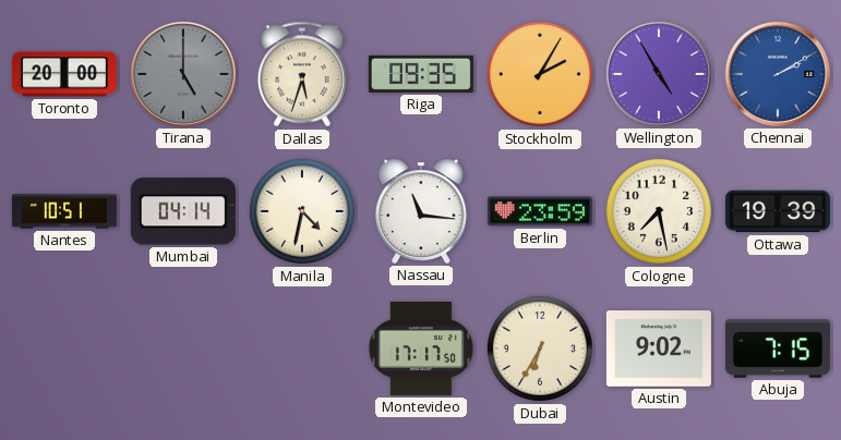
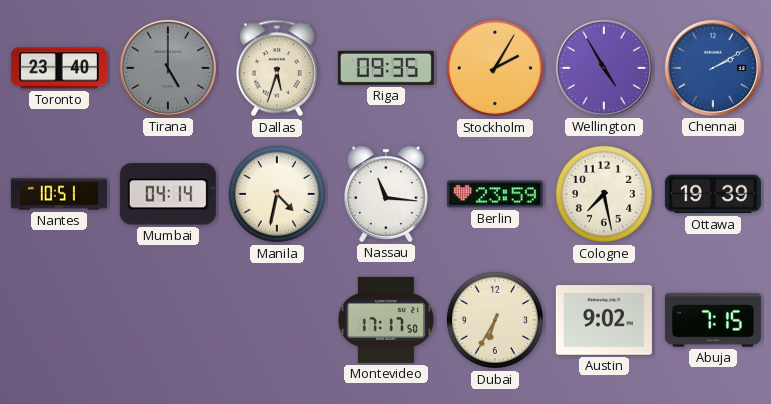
Toronto: 20:00 -> 23:40
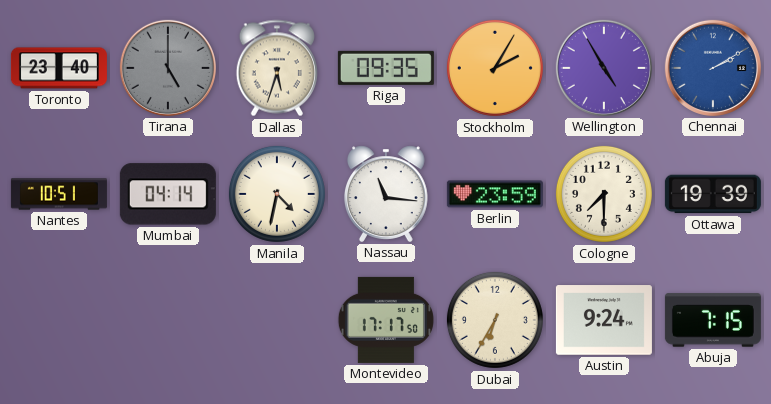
Cologne: 7:28 -> 7:30
Austin: 9:02 -> 9:24
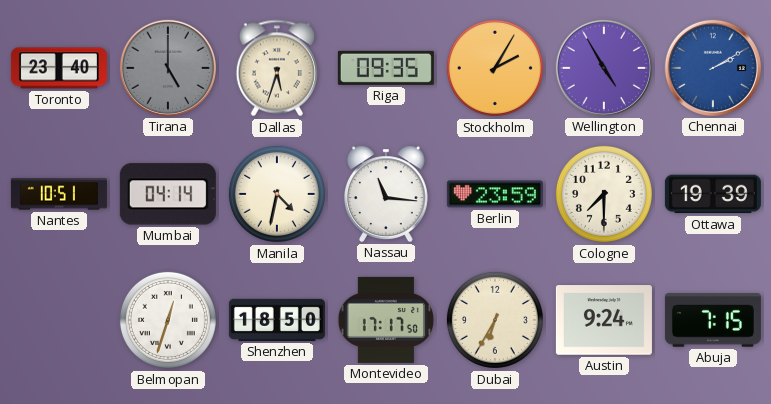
Belmopan: none -> 12:33
Shenzhen: none -> 18:50
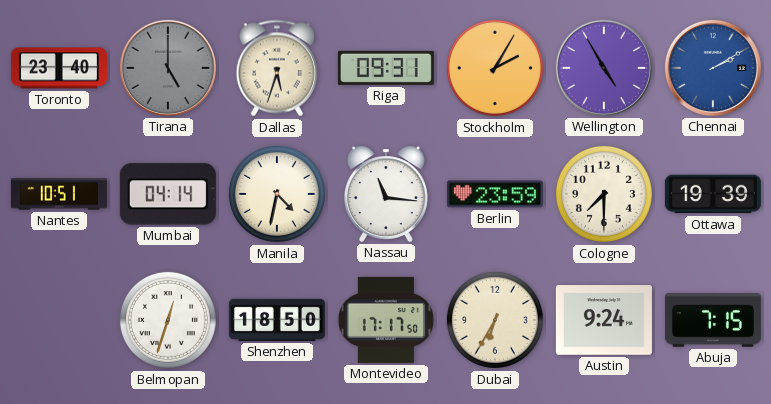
Riga: 09:35 -> 09:31
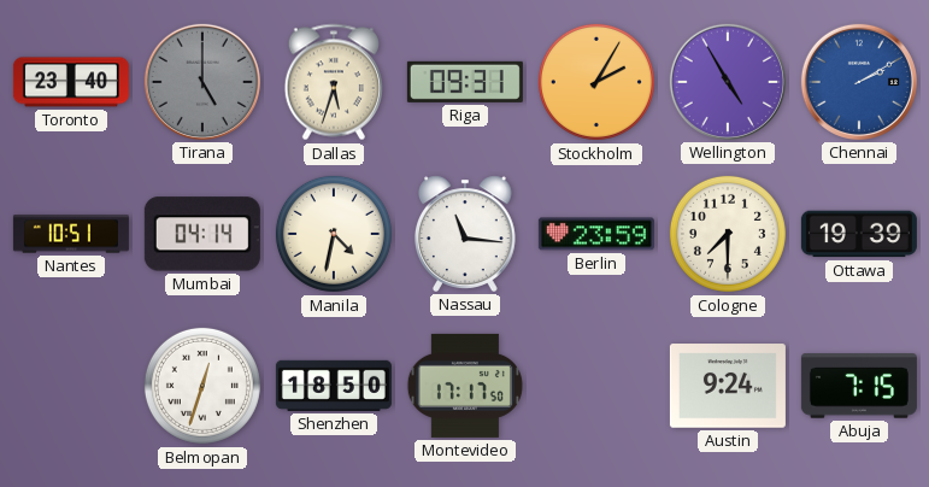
Dubai: 6:35 -> none
